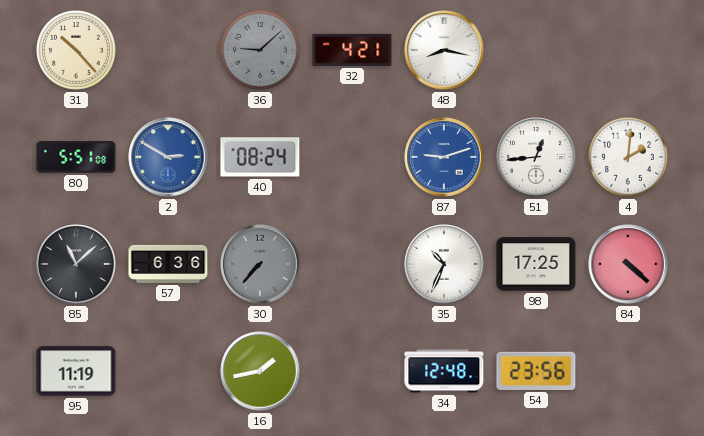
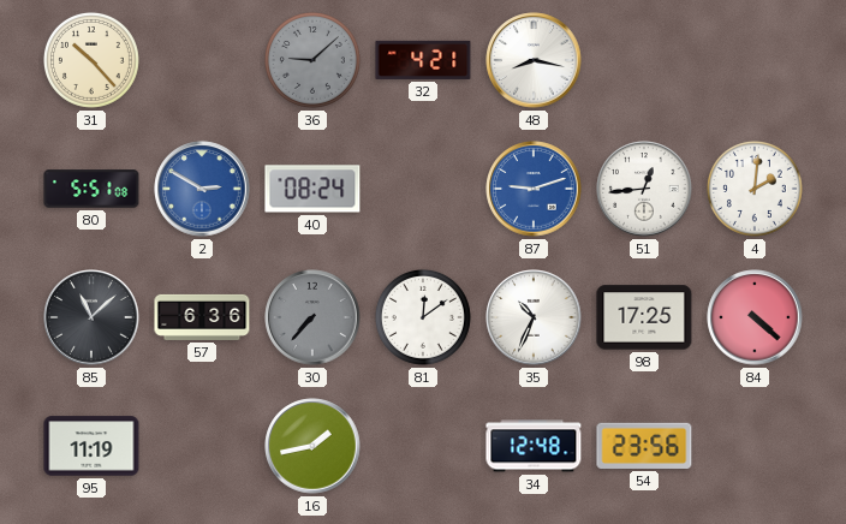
81: none -> 12:09
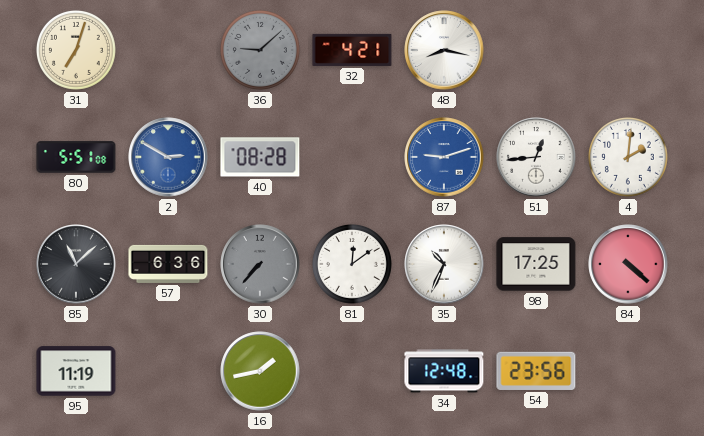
31: 10:23 -> 7:03
40: 08:24 -> 08:28
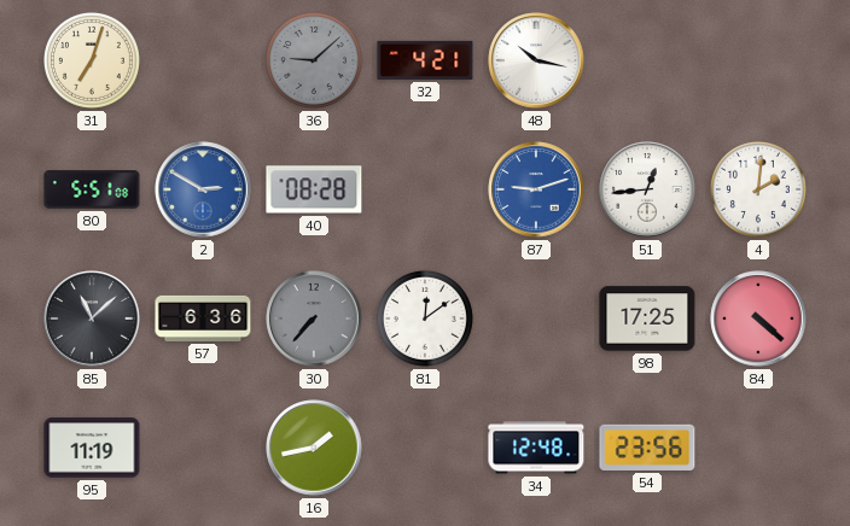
48: 8:17 -> 10:17
35: 10:34 -> none
